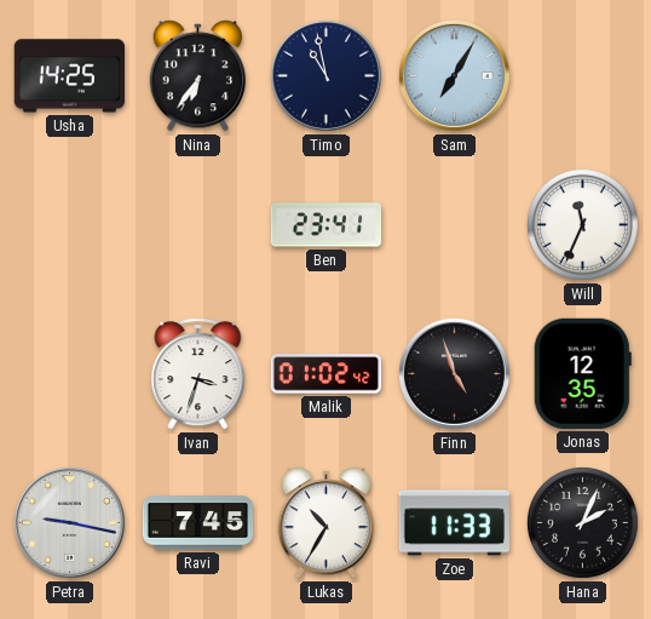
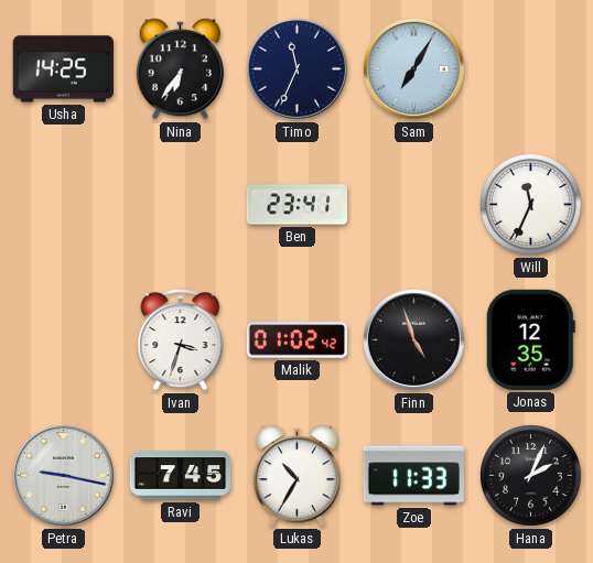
Timo: 10:58 -> 11:34
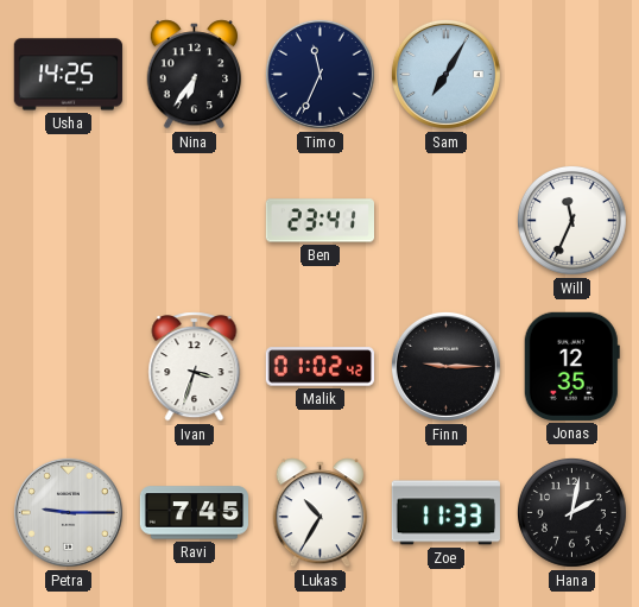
Finn: 4:57 -> 9:15
Petra: 9:17 -> 9:15
Hana: 2:04 -> 2:02
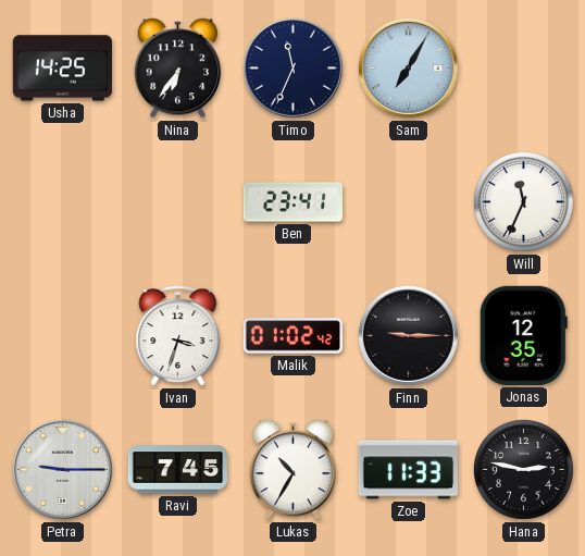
Hana: 2:02 -> 2:47
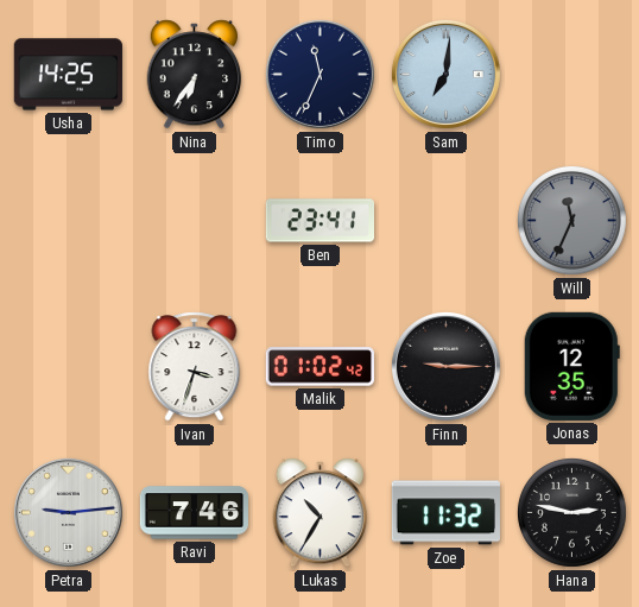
Sam: 7:05 -> 7:01
Will dial: white -> grey
Petra: 9:15 -> 9:14
Ravi: 7:45 -> 7:46
Zoe: 11:33 -> 11:32
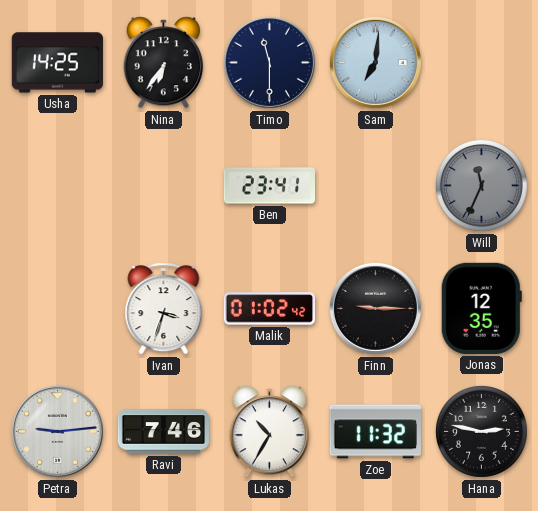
Timo: 11:34 -> 11:30
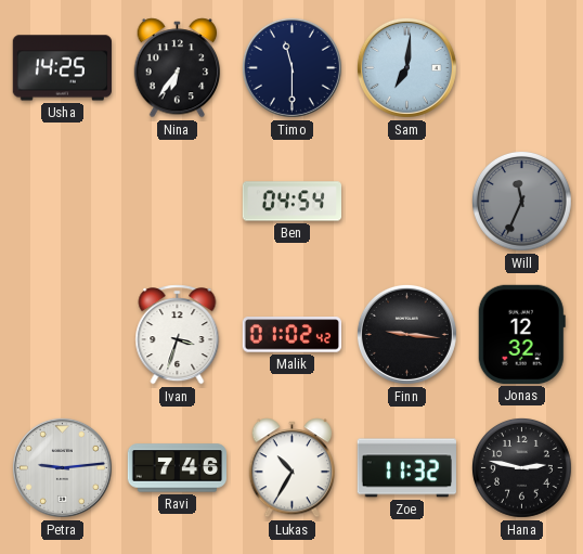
Ben: 23:41 -> 04:54
Finn: 9:15 -> 9:16
Jonas: 12:35 -> 12:32
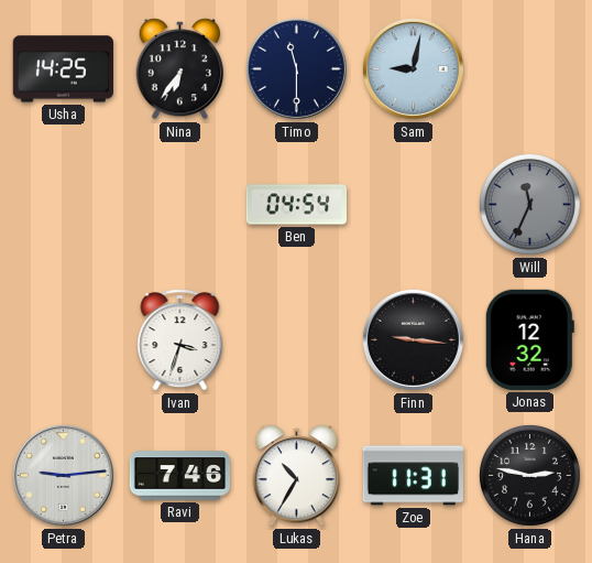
Sam: 7:01 -> 9:02
Malik: 01:02 -> none
Zoe: 11:32 -> 11:31
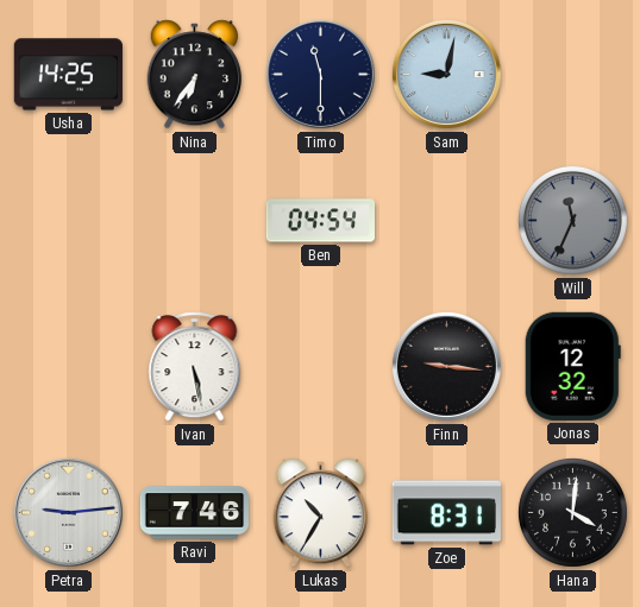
Ivan: 3:33 -> 5:28
Zoe: 11:31 -> 8:31
Hana: 2:47 -> 4:01
